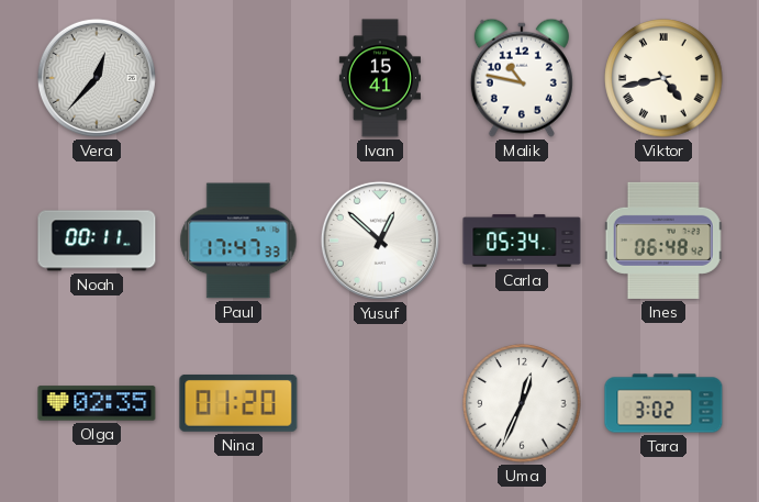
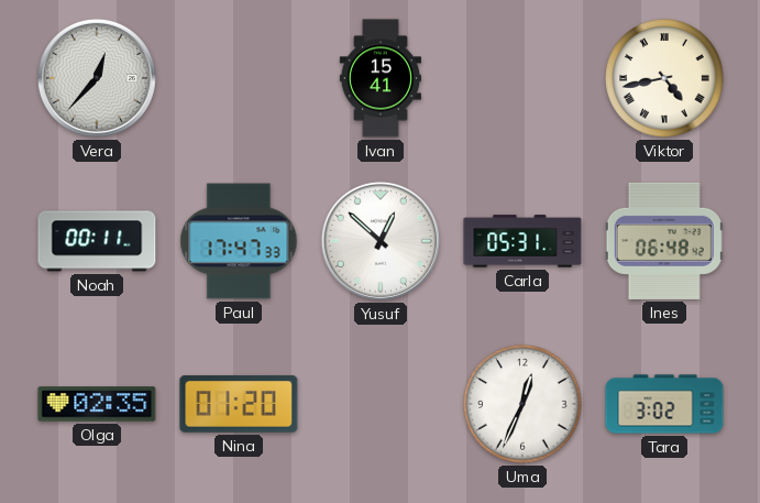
Malik: 10:47 -> none
Carla: 05:34 -> 05:31
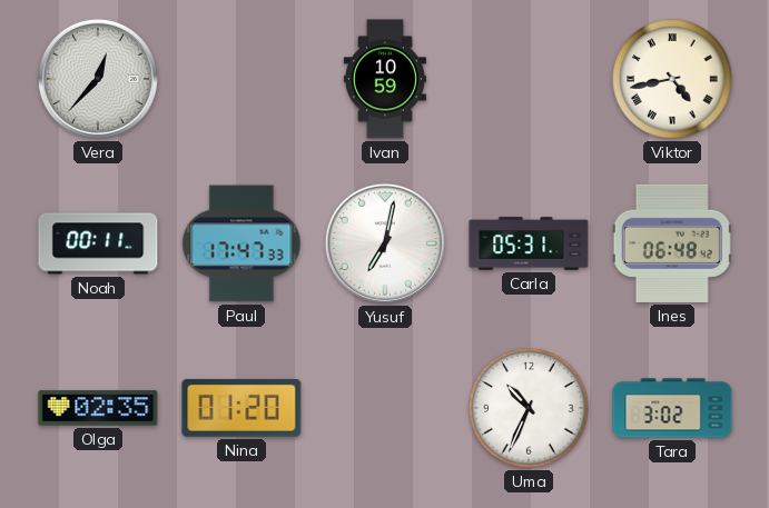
Ivan: 15:41 -> 10:59
Yusuf: 12:52 -> 7:02
Uma: 12:34 -> 10:34
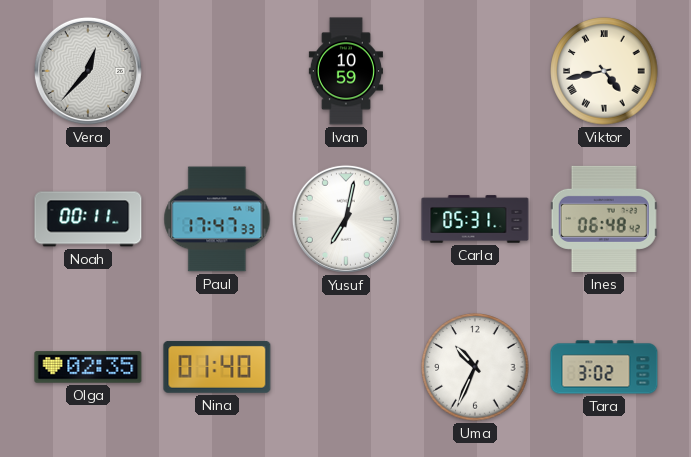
Nina: 01:20 -> 01:40
